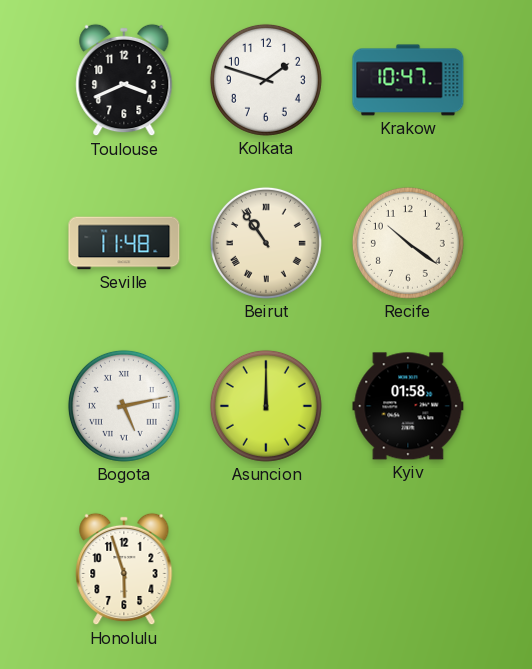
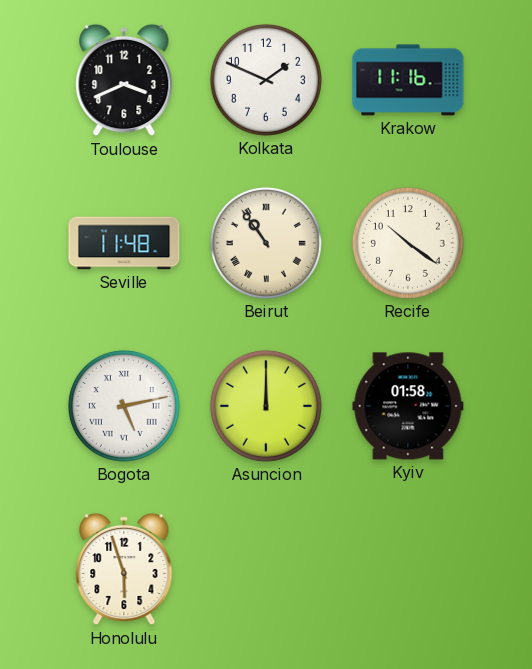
Kolkata: 1:48 -> 1:49
Krakow: 10:47 -> 11:16
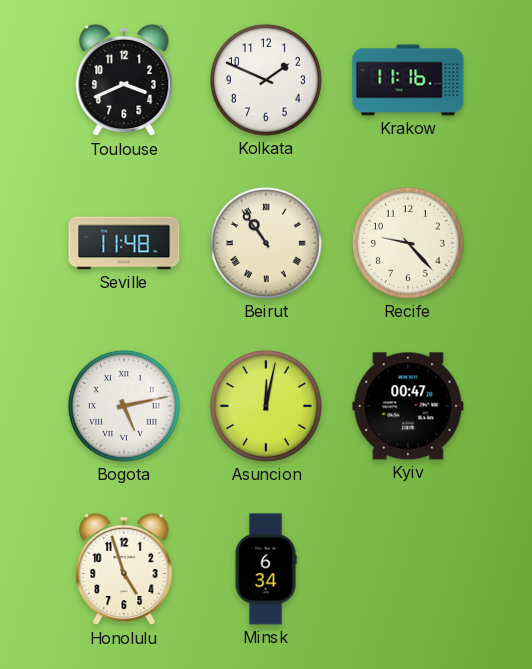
Recife: 10:21 -> 9:23
Asuncion: 12:00 -> 12:02
Kyiv: 01:58 -> 00:47
Honolulu: 5:57 -> 4:57
Minsk: none -> 6:34
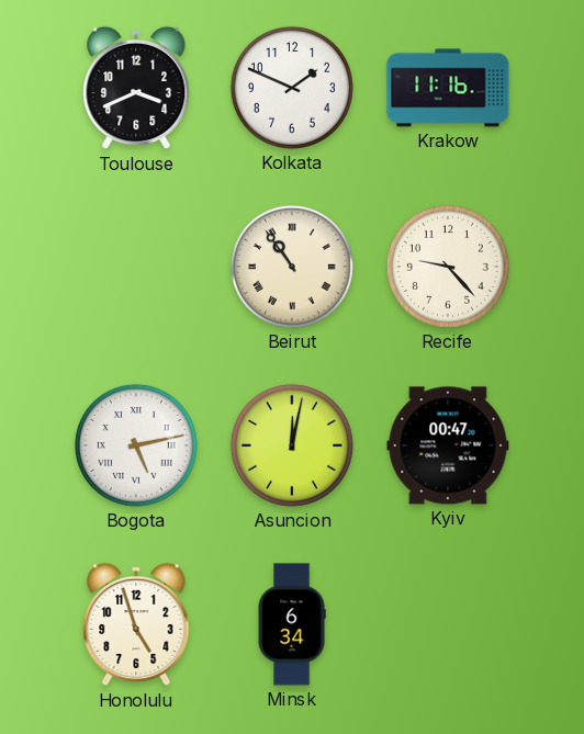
Seville: 11:48 -> none
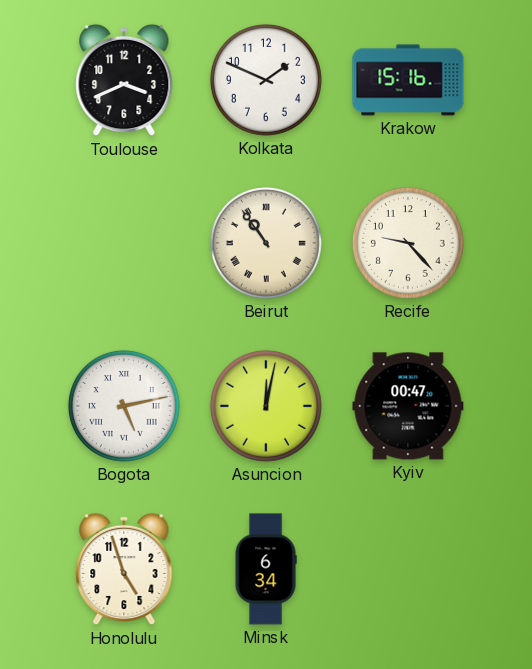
Krakow: 11:16 -> 15:16
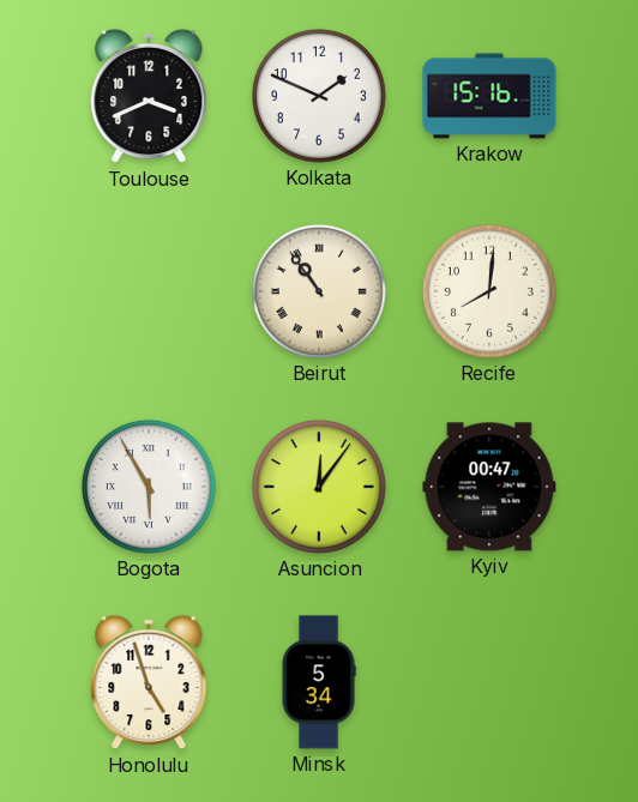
Recife: 9:23 -> 8:01
Bogota: 5:13 -> 5:55
Asuncion: 12:02 -> 12:06
Minsk: 6:34 -> 5:34
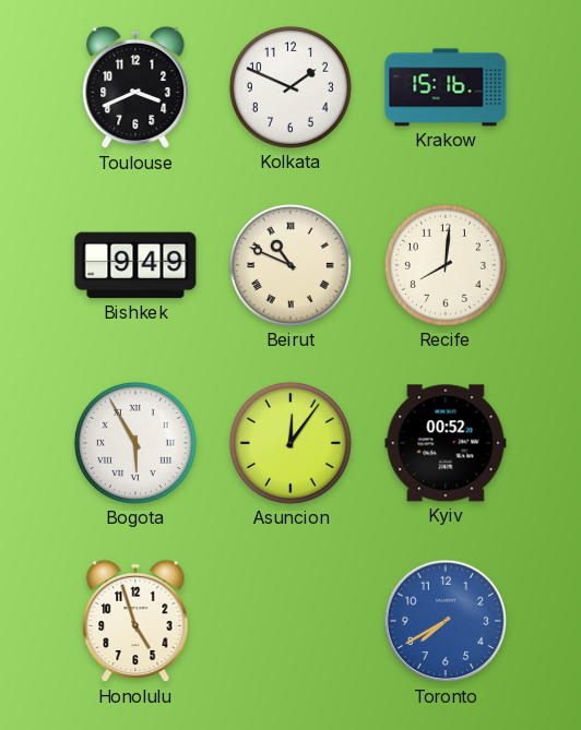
Bishkek: none -> 9:49
Beirut: 10:54 -> 10:49
Kyiv: 00:47 -> 00:52
Minsk: 5:34 -> none
Toronto: none -> 7:40
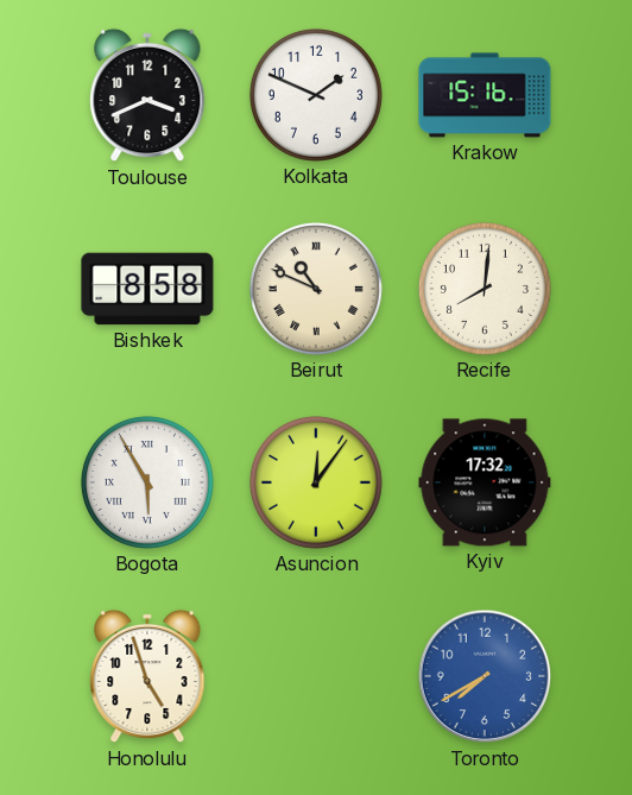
Bishkek: 9:49 -> 8:58
Kyiv: 00:52 -> 17:32
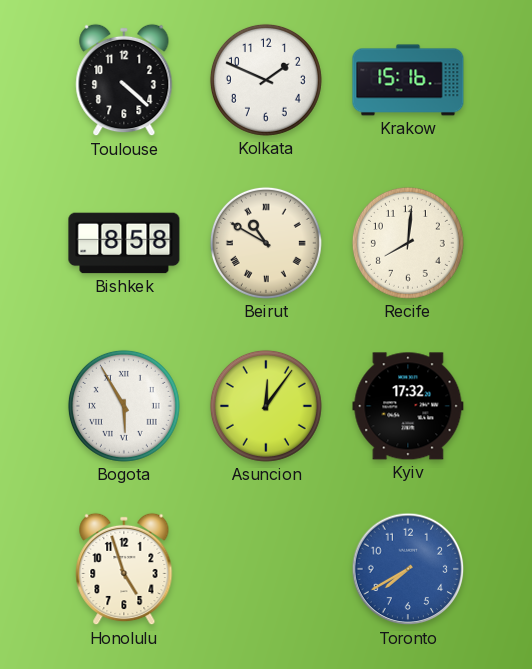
Toulouse: 3:41 -> 4:22
Beirut: 10:49 -> 10:50
